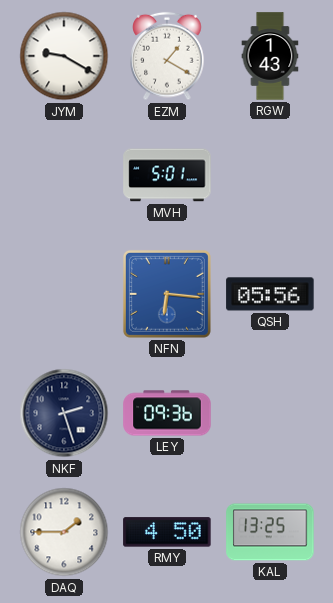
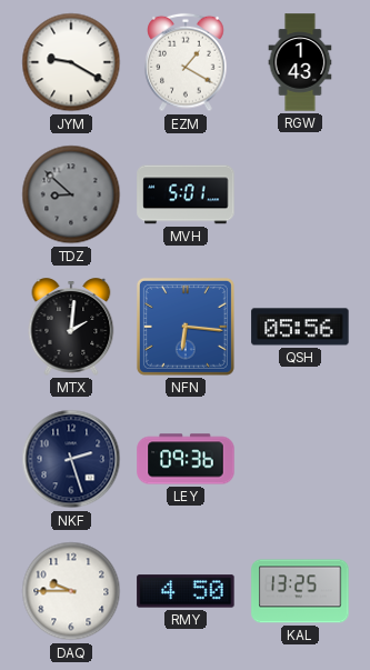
TDZ: none -> 8:52
MTX: none -> 2:01
DAQ: 1:45 -> 9:45
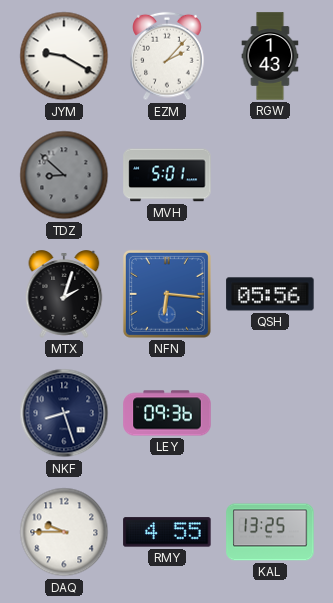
EZM: 1:20 -> 2:07
MTX: 2:01 -> 2:03
NKF: 2:27 -> 8:27
RMY: 4:50 -> 4:55
